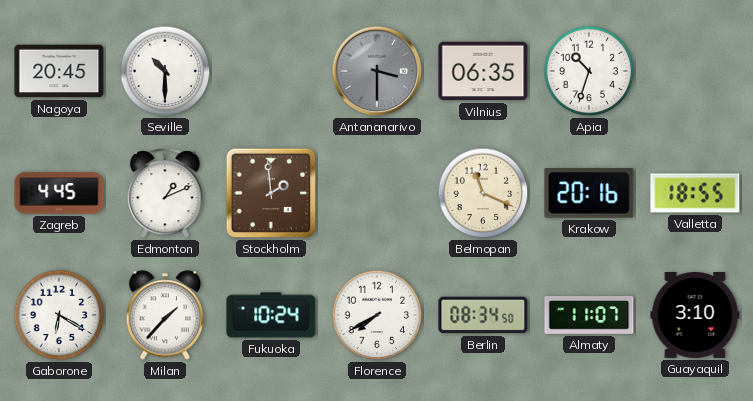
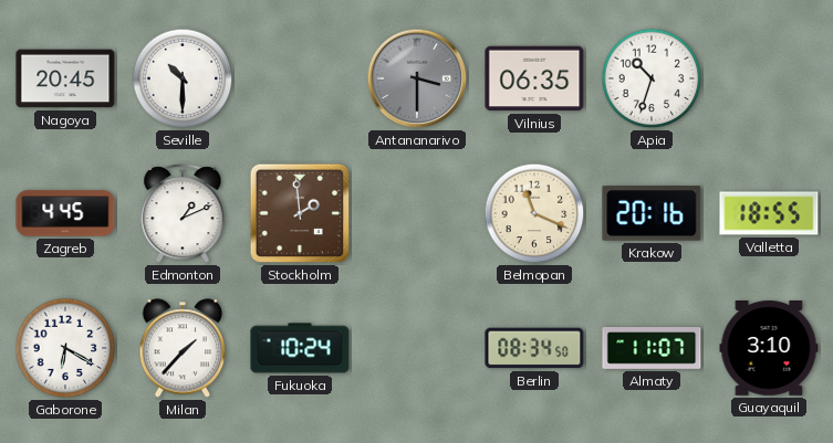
Florence: 7:40 -> none
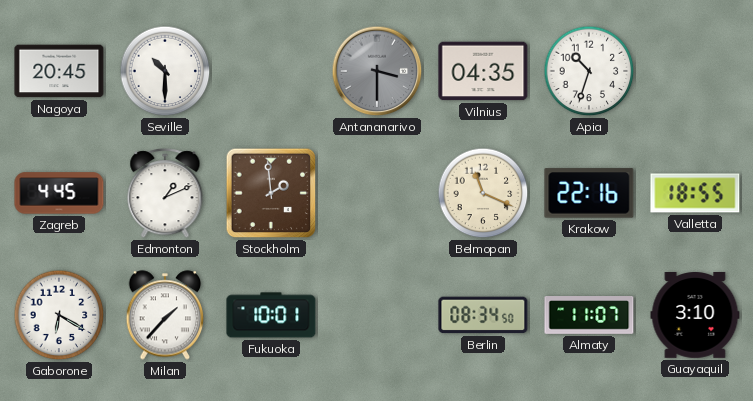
Vilnius: 06:35 -> 04:35
Krakow: 20:16 -> 22:16
Fukuoka: 10:24 -> 10:01
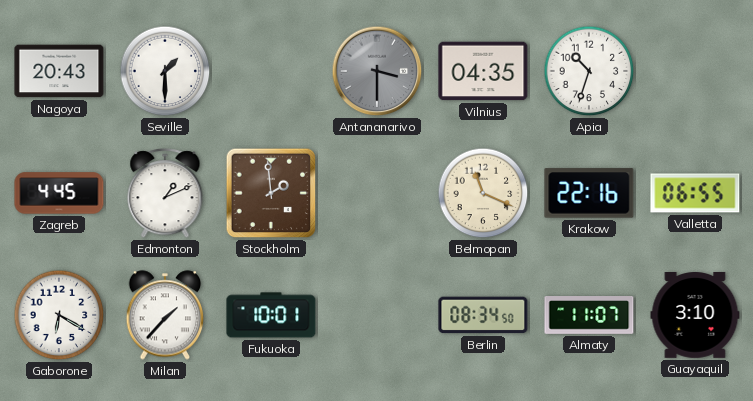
Nagoya: 20:45 -> 20:43
Seville: 10:30 -> 1:30
Valletta: 18:55 -> 06:55
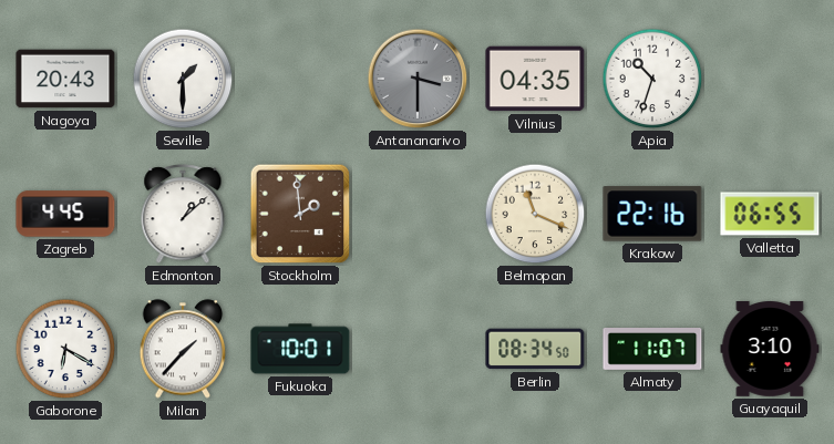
Edmonton: 1:11 -> 1:08
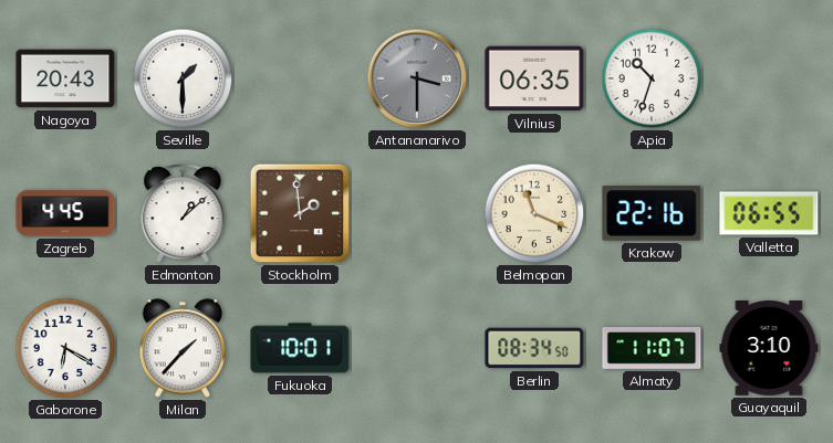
Vilnius: 04:35 -> 06:35
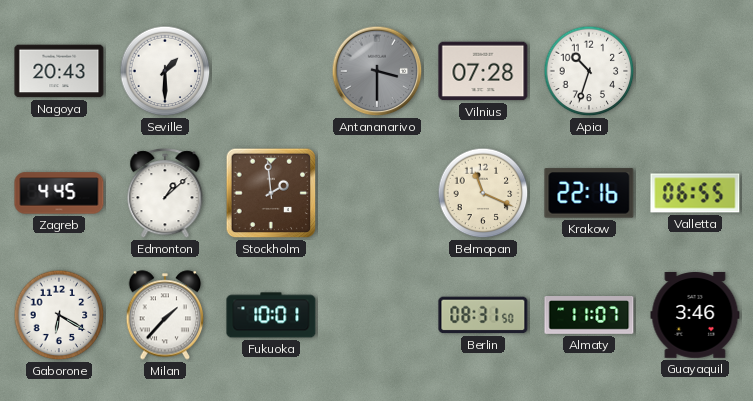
Vilnius: 06:35 -> 07:28
Berlin: 08:34 -> 08:31
Guayaquil: 3:10 -> 3:46
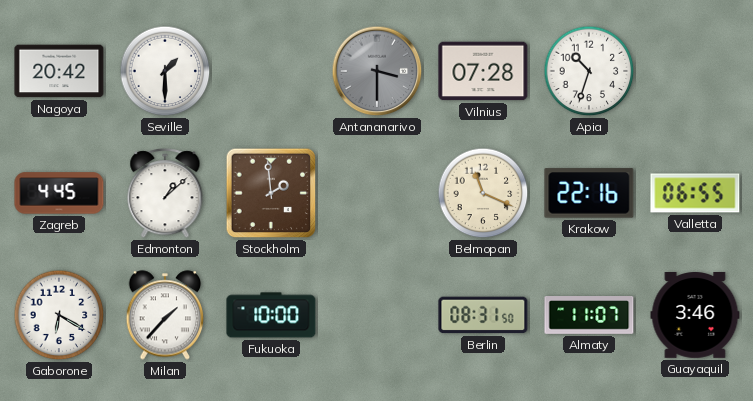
Nagoya: 20:43 -> 20:42
Fukuoka: 10:01 -> 10:00
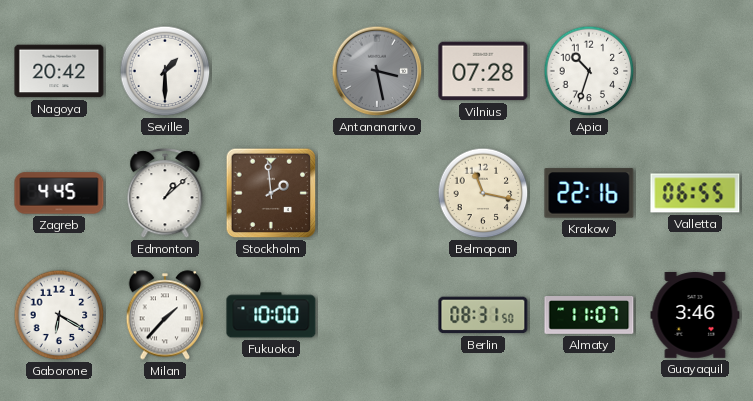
Antananarivo: 3:30 -> 3:28
Belmopan: 11:19 -> 11:17
